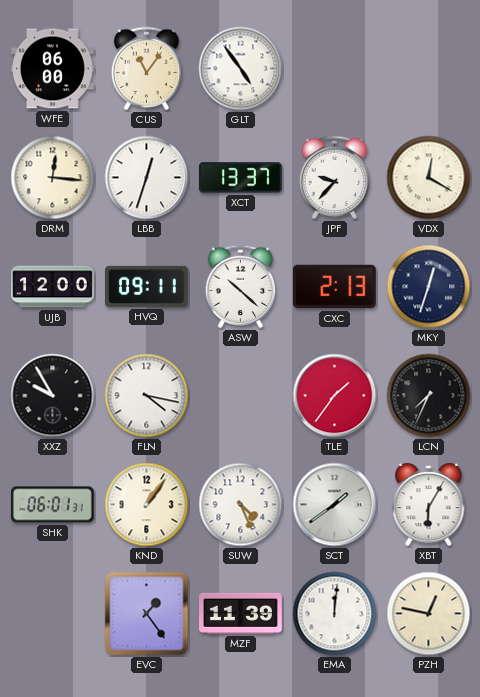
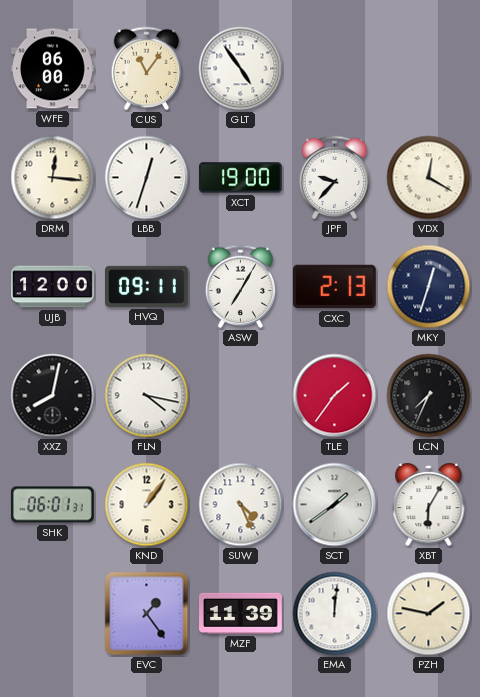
XCT: 13:37 -> 19:00
ASW: 10:22 -> 7:05
XXZ: 9:55 -> 8:02
PZH: 12:47 -> 1:47
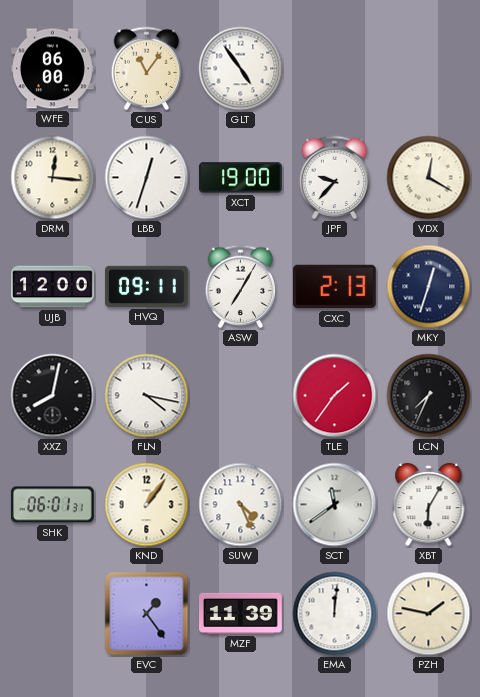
SCT: 1:39 -> 11:39
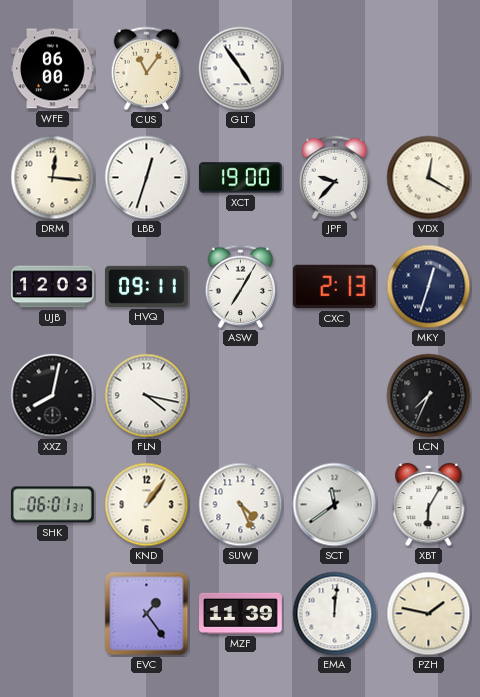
UJB: 12:00 -> 12:03
TLE: 1:36 -> none
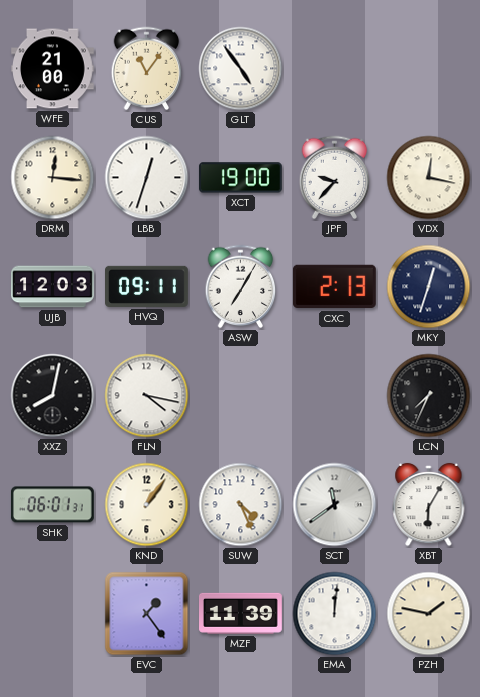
WFE: 06:00 -> 21:00
VDX: 12:20 -> 12:17
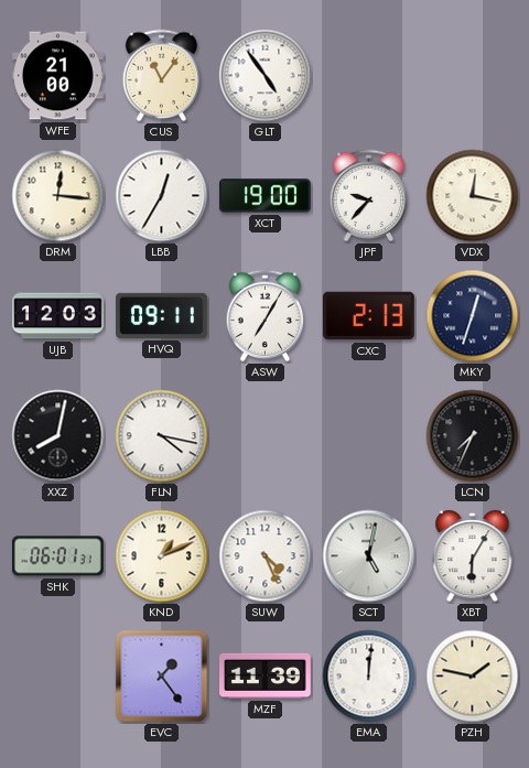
LBB: 12:33 -> 12:35
KND: 1:06 -> 1:11
SCT: 11:39 -> 5:02
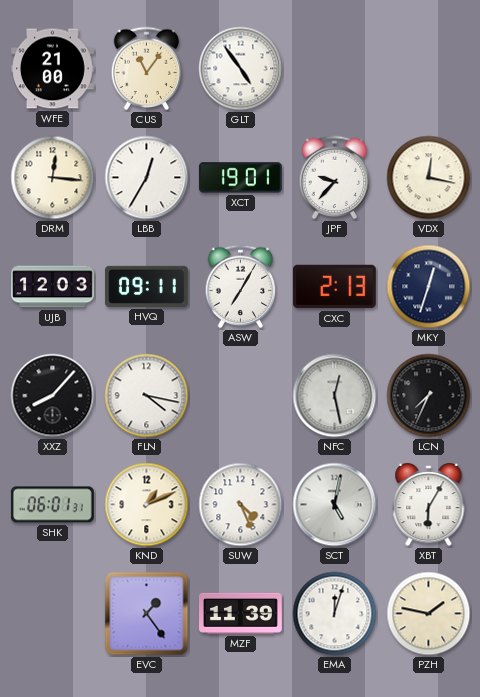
XCT: 19:00 -> 19:01
XXZ: 8:02 -> 8:07
NFC: none -> 12:28
EMA: 12:01 -> 12:03
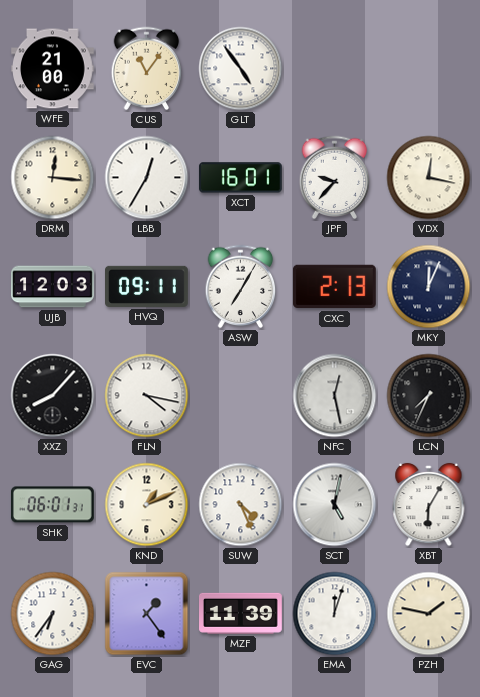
XCT: 19:01 -> 16:01
MKY: 12:33 -> 12:04
GAG: none -> 6:36
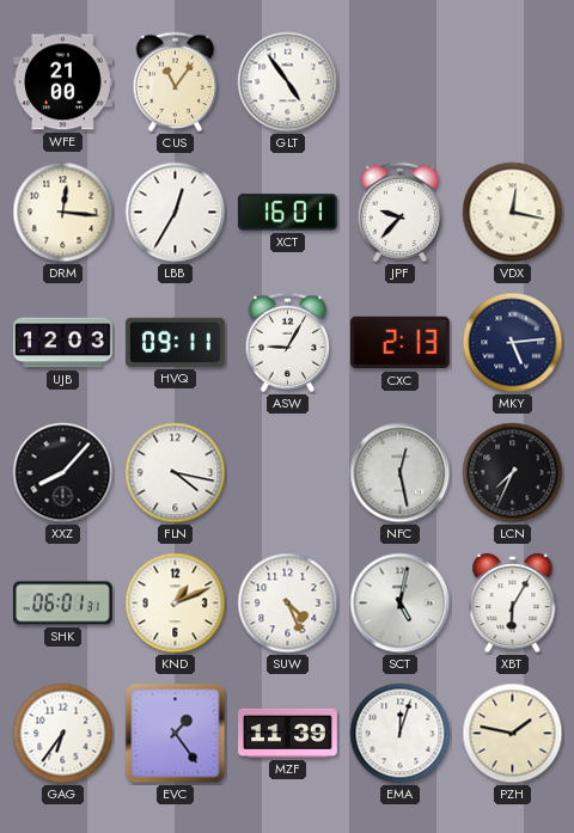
ASW: 7:05 -> 9:05
MKY: 12:04 -> 5:14
